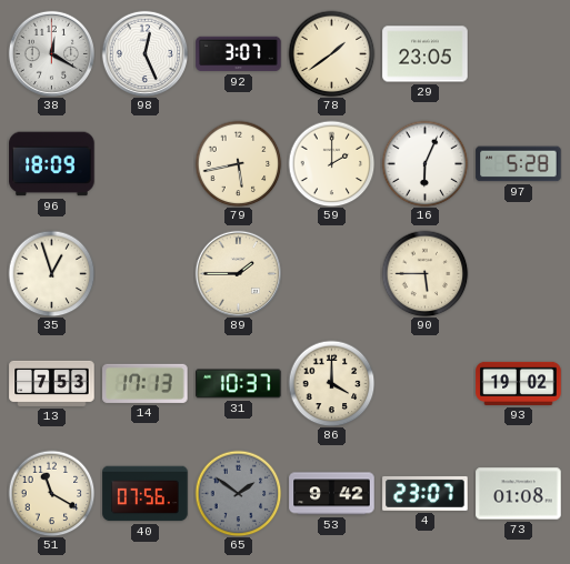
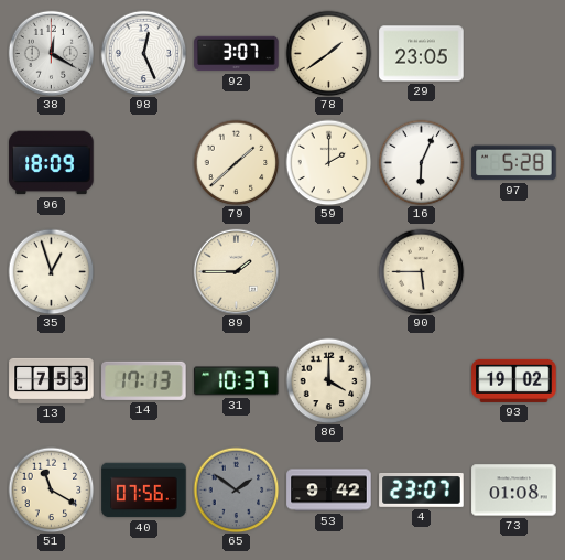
79: 5:43 -> 1:38
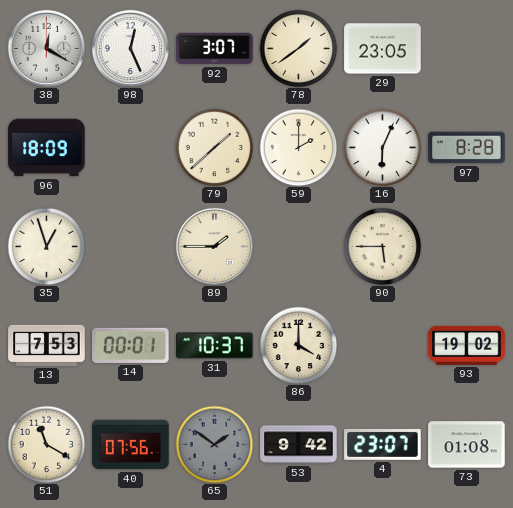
97: 5:28 -> 8:28
14: 17:13 -> 00:01
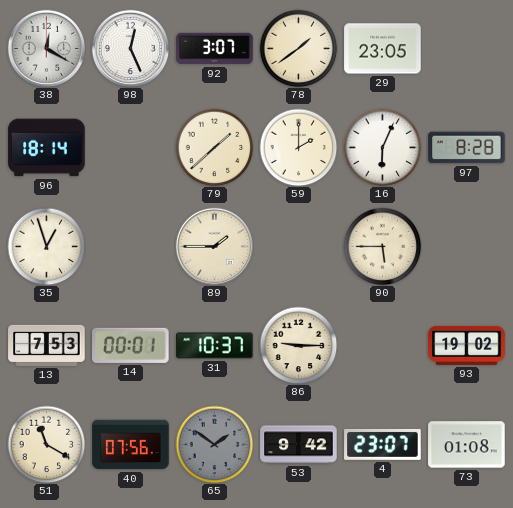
96: 18:09 -> 18:14
86: 4:00 -> 9:15
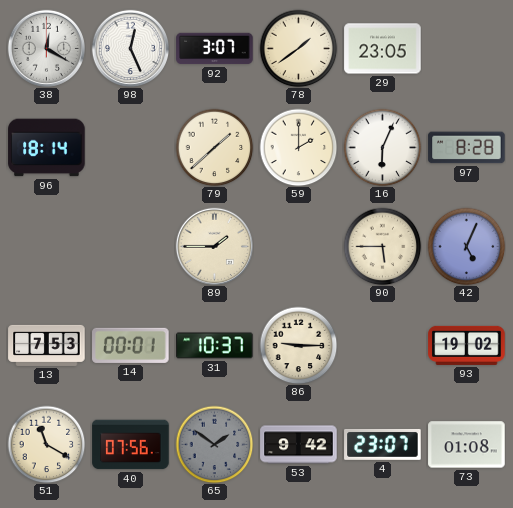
35: 12:57 -> none
42: none -> 5:04
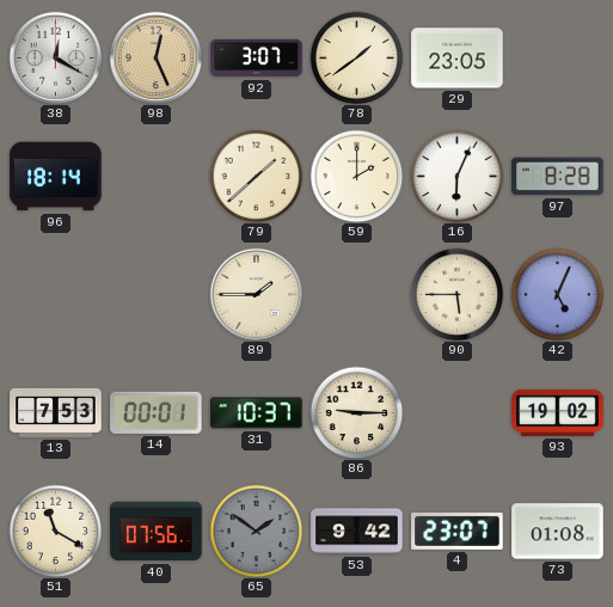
98 dial: white -> champagne
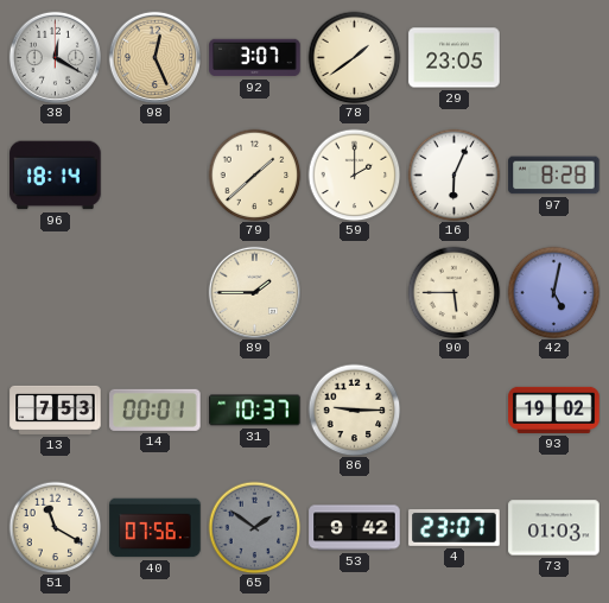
42: 5:04 -> 5:02
73: 01:08 -> 01:03
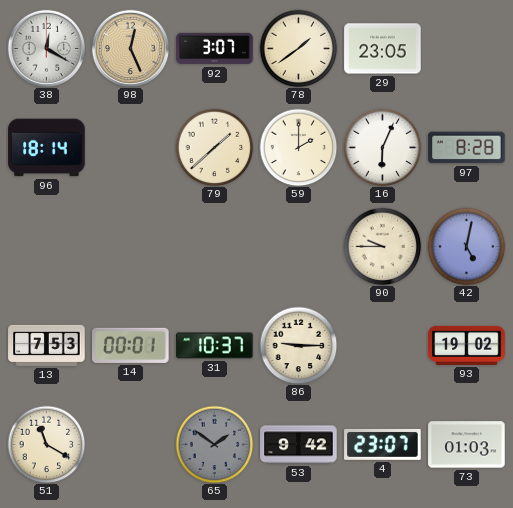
89: 1:45 -> none
90: 5:45 -> 9:45
40: 07:56 -> none
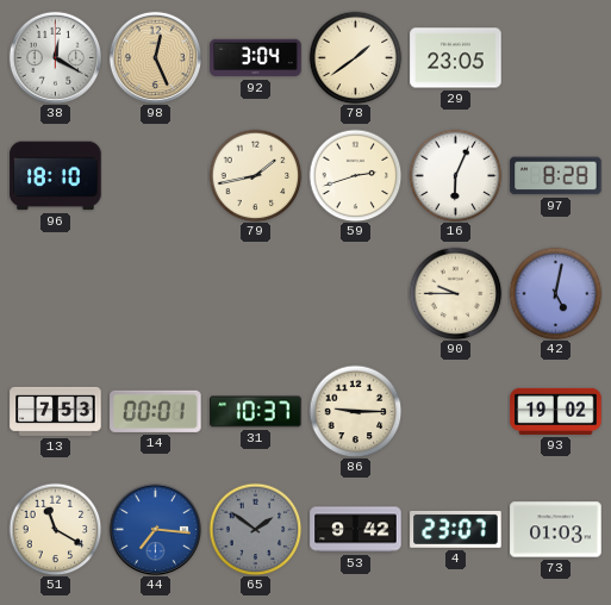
92: 3:07 -> 3:04
96: 18:14 -> 18:10
79: 1:38 -> 1:43
59: 2:00 -> 2:42
44: none -> 7:16
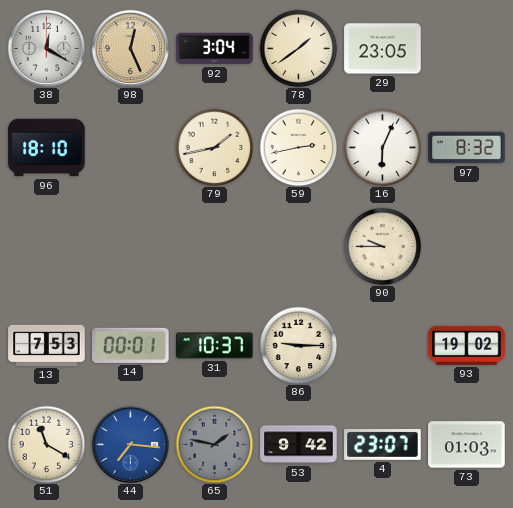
59: 2:42 -> 2:43
97: 8:28 -> 8:32
42: 5:02 -> none
65: 1:51 -> 1:47
